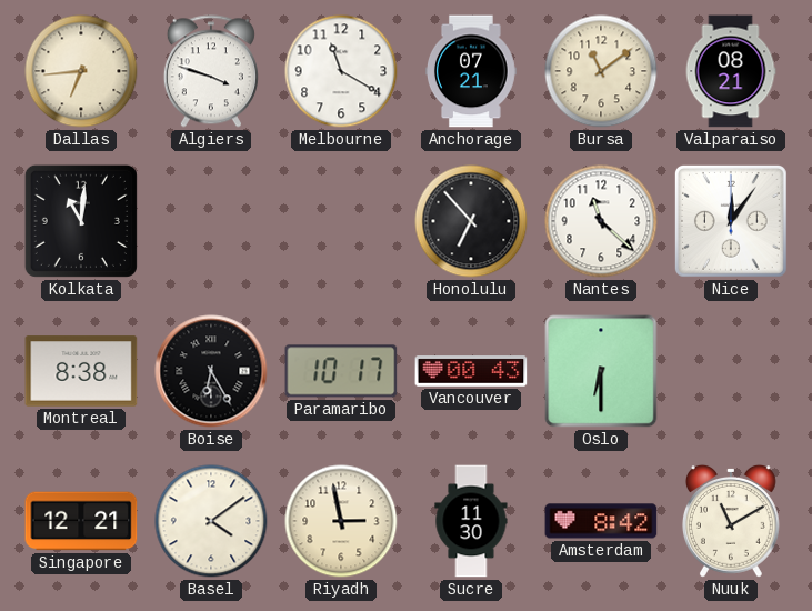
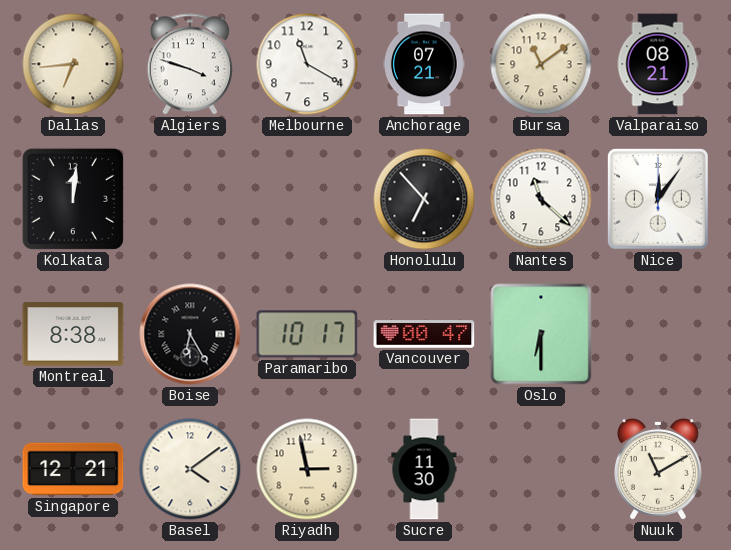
Kolkata: 11:01 -> 12:01
Vancouver: 00:43 -> 00:47
Amsterdam: 8:42 -> none
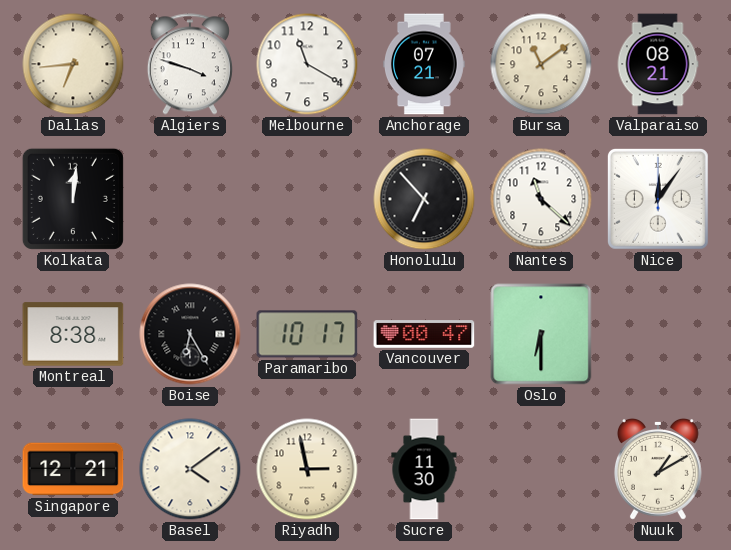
Nuuk: 11:10 -> 1:10
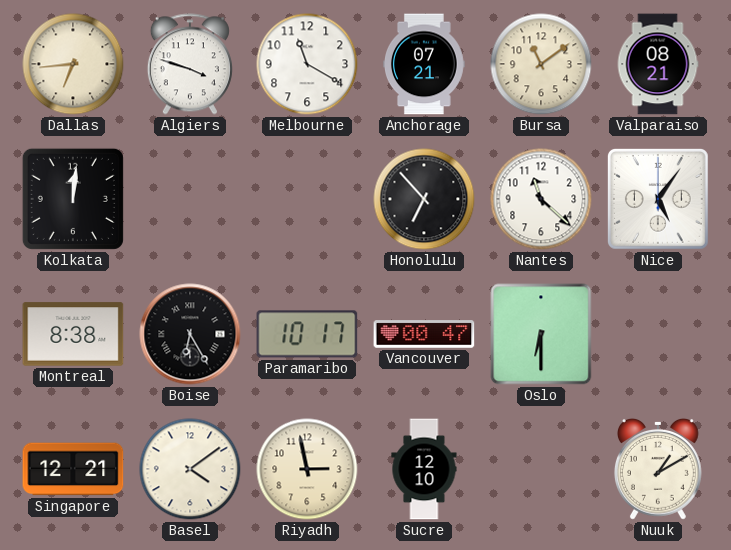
Nice: 12:06 -> 5:06
Sucre: 11:30 -> 12:10
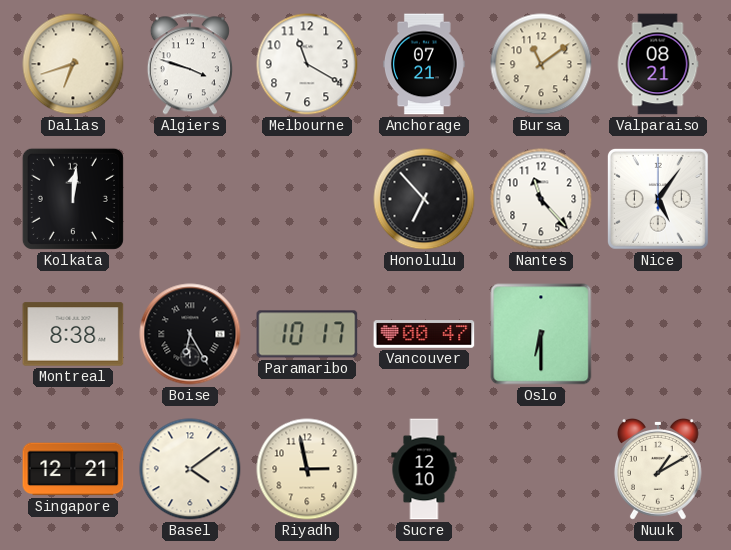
Dallas: 6:44 -> 6:42
Nantes: 11:22 -> 11:23
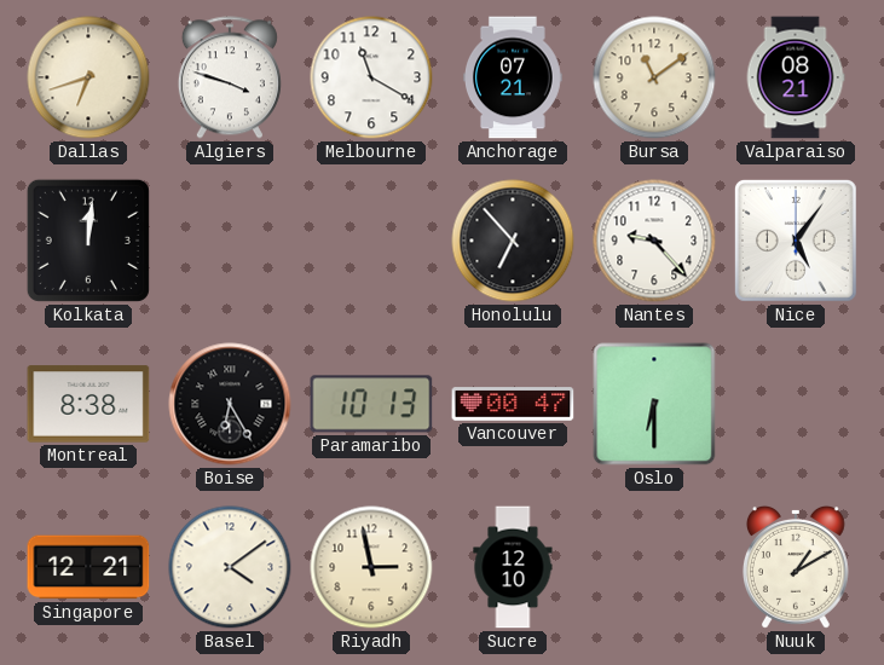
Nantes: 11:23 -> 9:23
Paramaribo: 10:17 -> 10:13
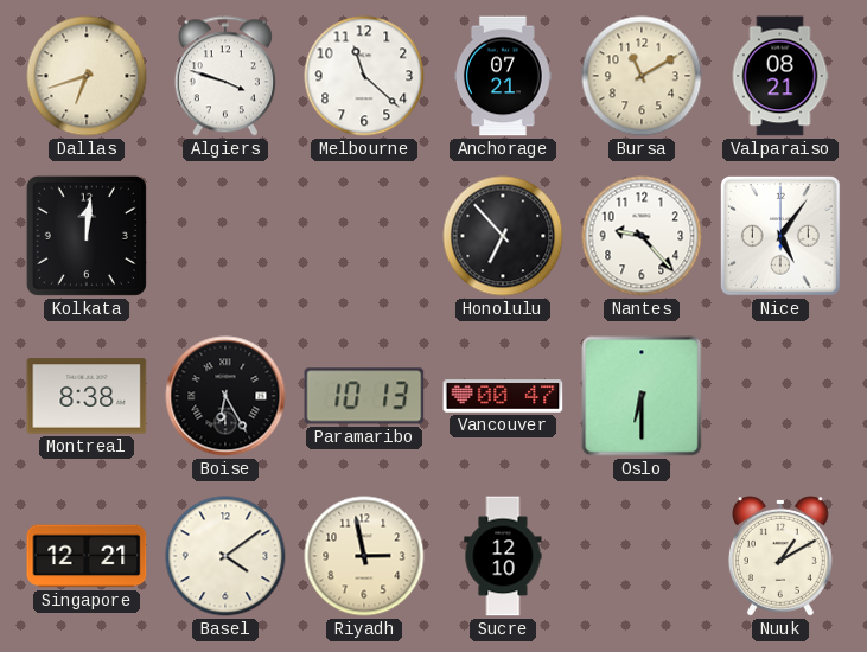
Melbourne: 11:20 -> 11:22
Bursa: 11:09 -> 11:10
